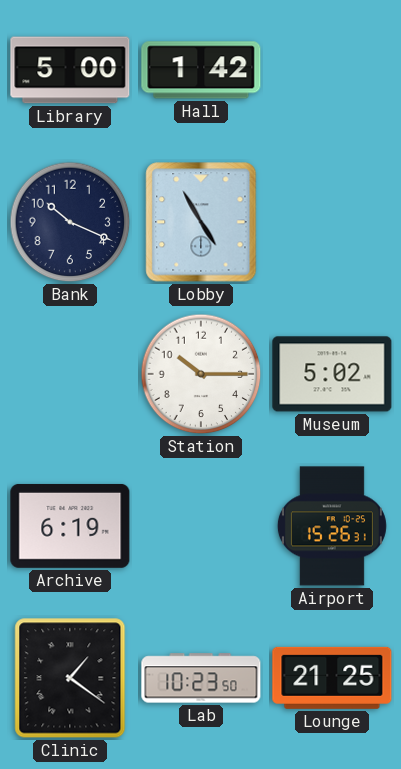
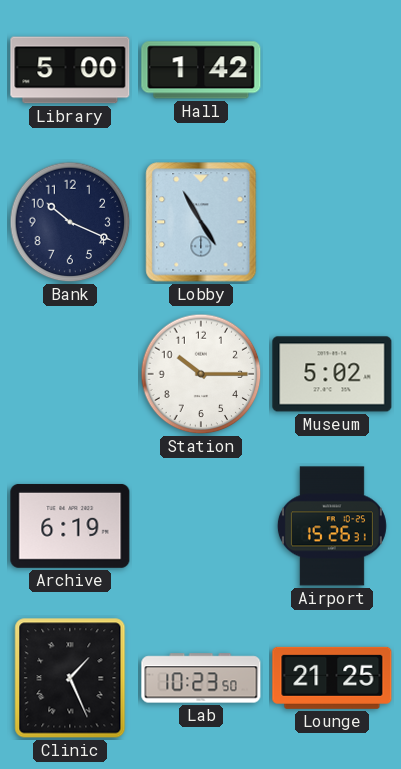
Clinic: 1:21 -> 1:26
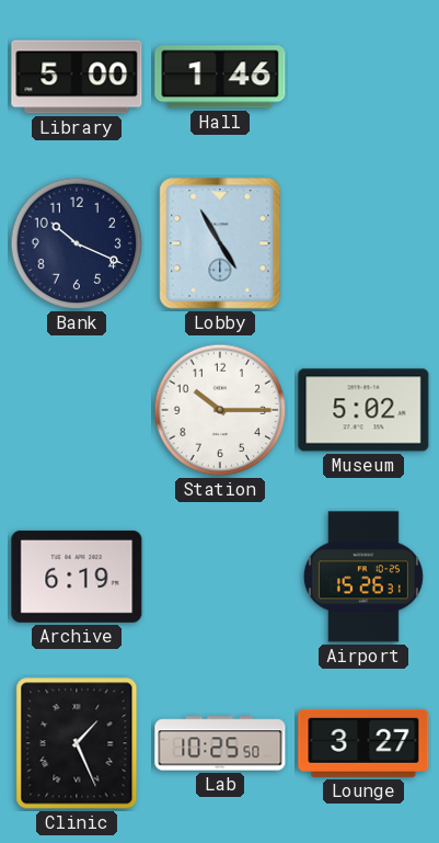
Hall: 1:42 -> 1:46
Lab: 10:23 -> 10:25
Lounge: 21:25 -> 3:27
